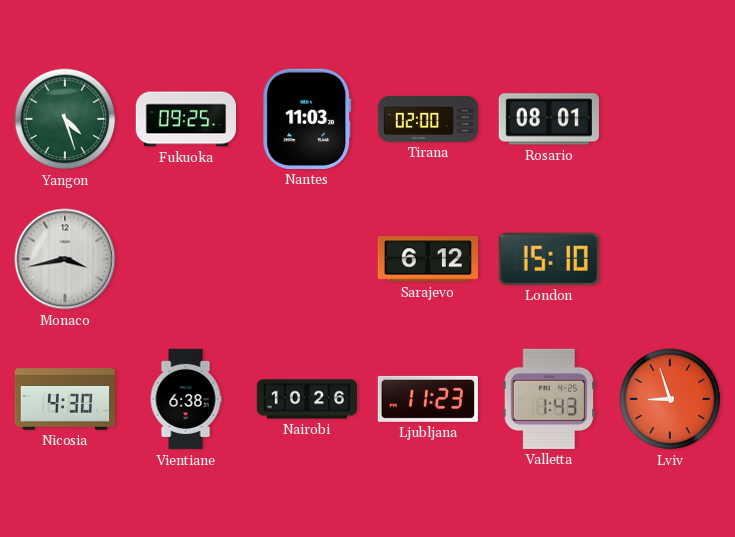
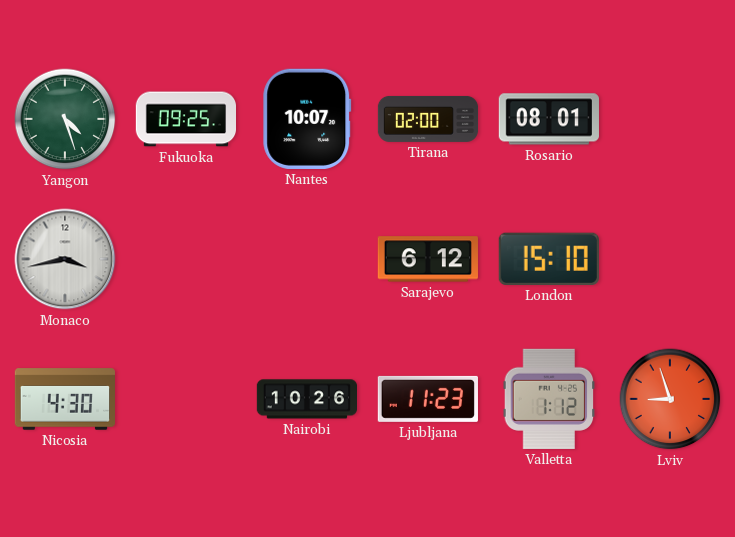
Nantes: 11:03 -> 10:07
Vientiane: 6:38 -> none
Valletta: 1:43 -> 1:12
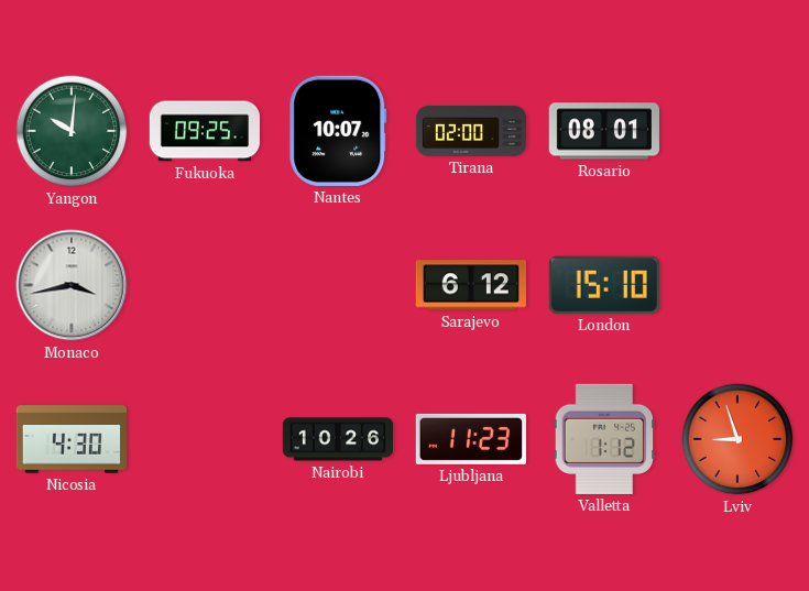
Yangon: 4:27 -> 10:01
